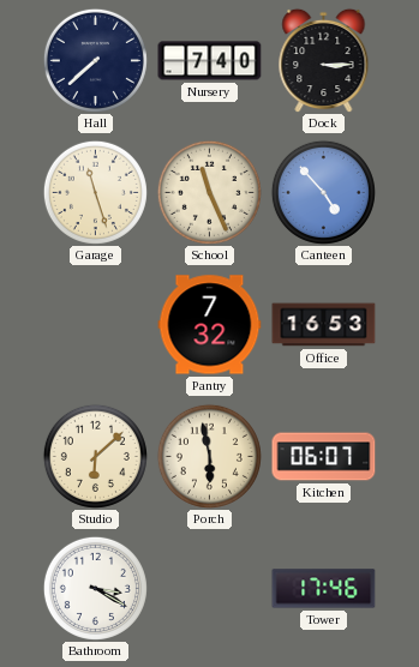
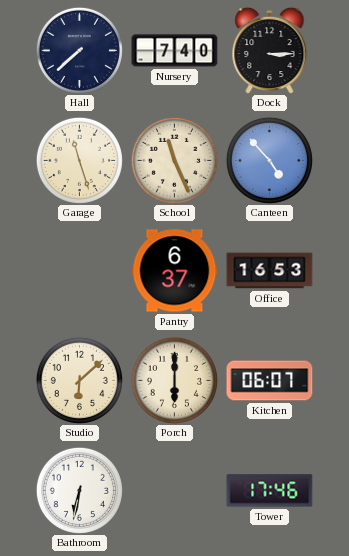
Pantry: 7:32 -> 6:37
Porch: 5:58 -> 6:00
Bathroom: 3:20 -> 6:32
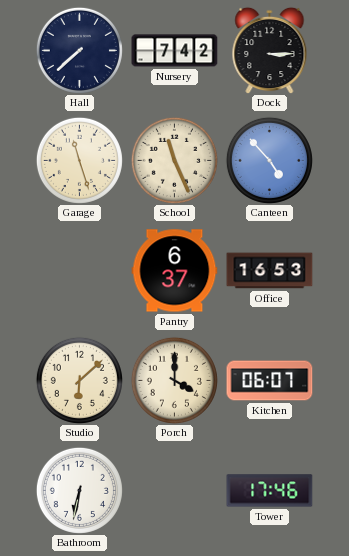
Nursery: 7:40 -> 7:42
Porch: 6:00 -> 4:00
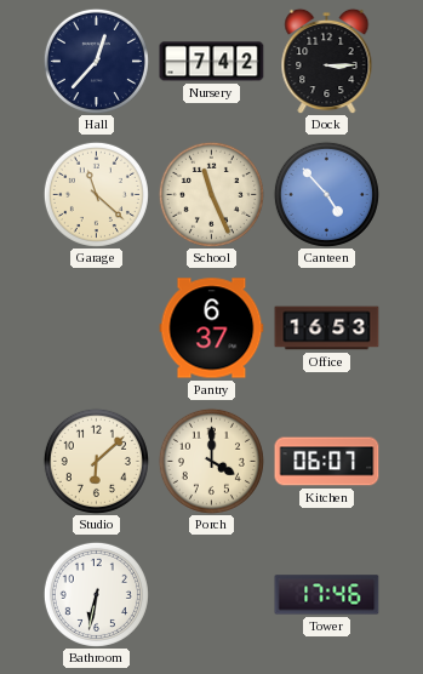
Hall: 7:38 -> 12:37
Garage: 11:27 -> 11:22
